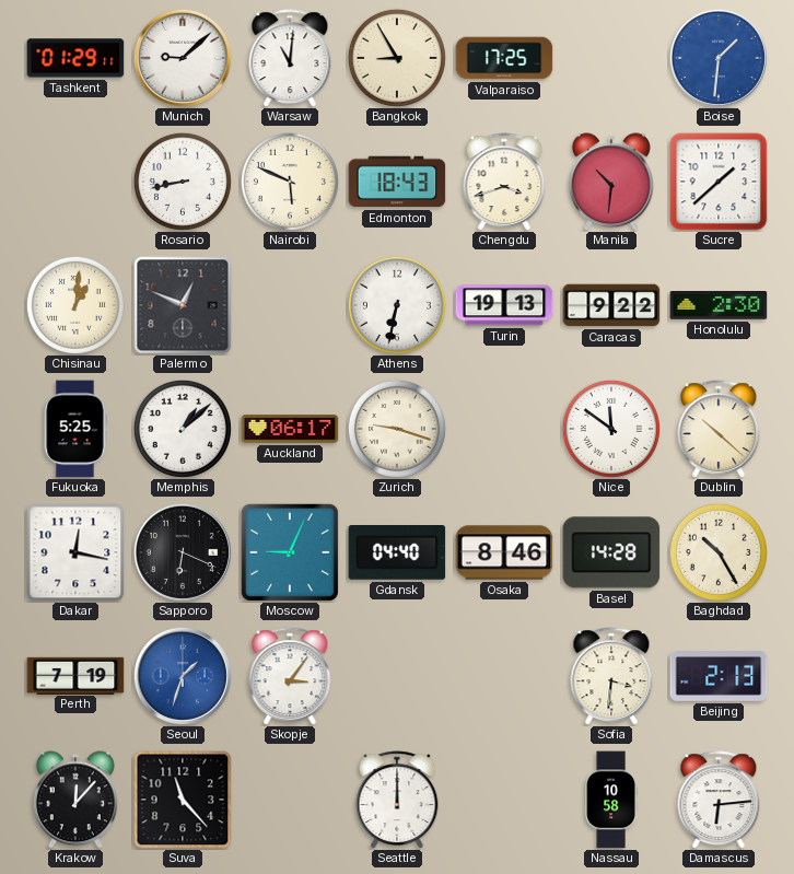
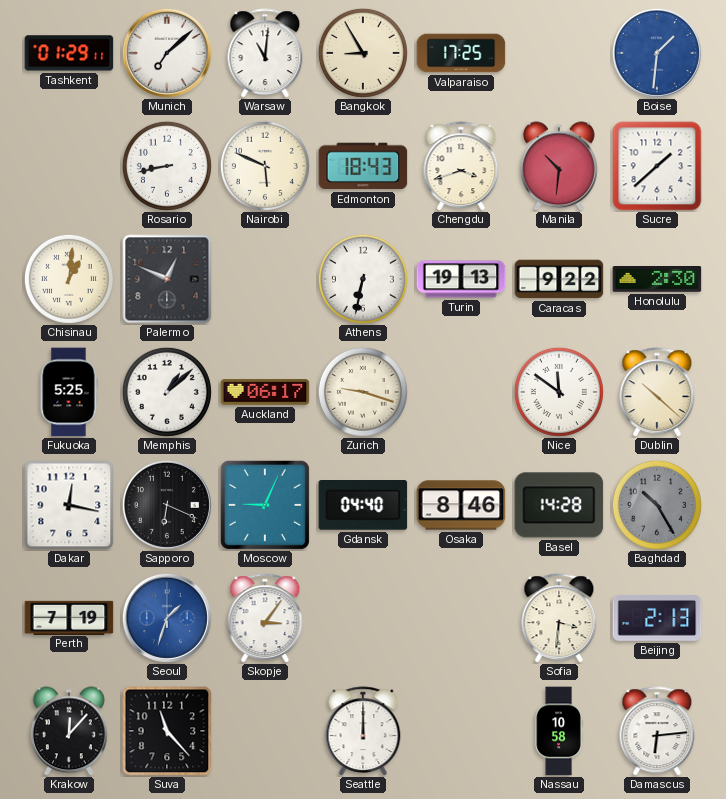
Munich: 9:08 -> 7:08
Baghdad dial: cream -> grey
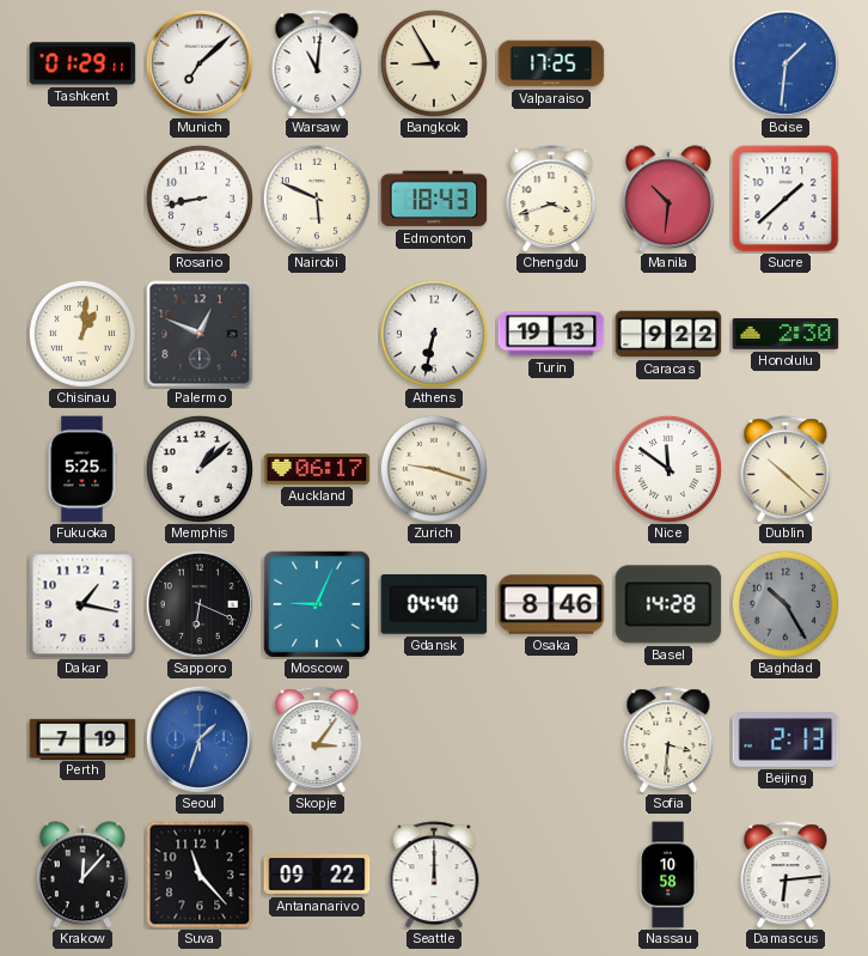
Dakar: 12:17 -> 1:17
Antananarivo: none -> 09:22
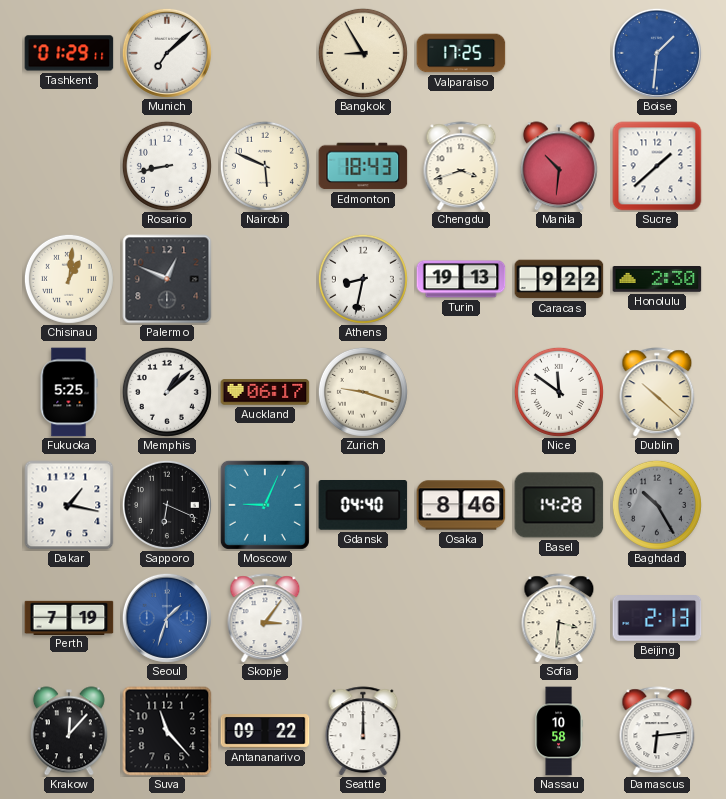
Warsaw: 11:01 -> none
Athens: 6:32 -> 8:32
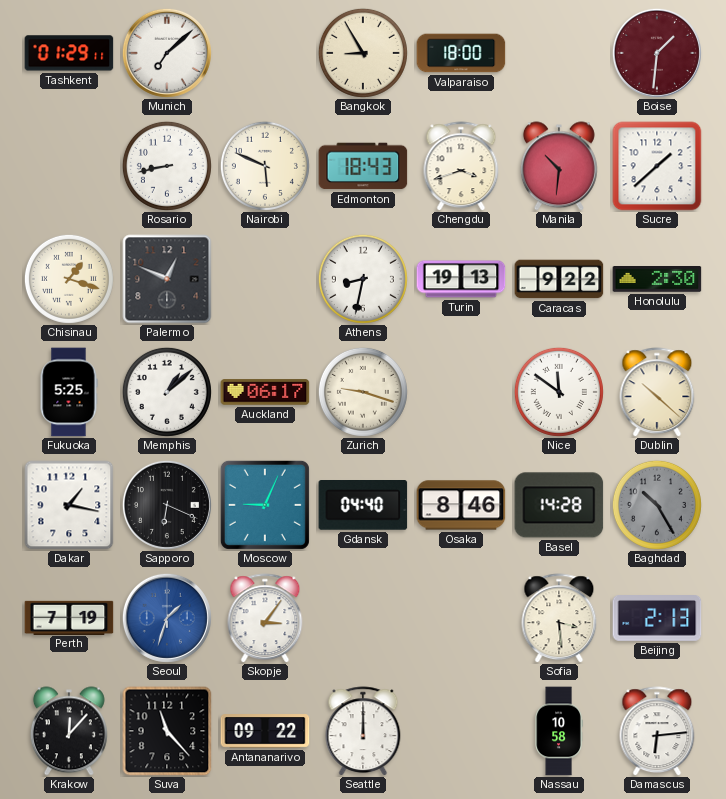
Valparaiso: 17:25 -> 18:00
Boise dial: blue -> burgundy
Chisinau: 1:01 -> 1:18
Sofia: 3:31 -> 3:29
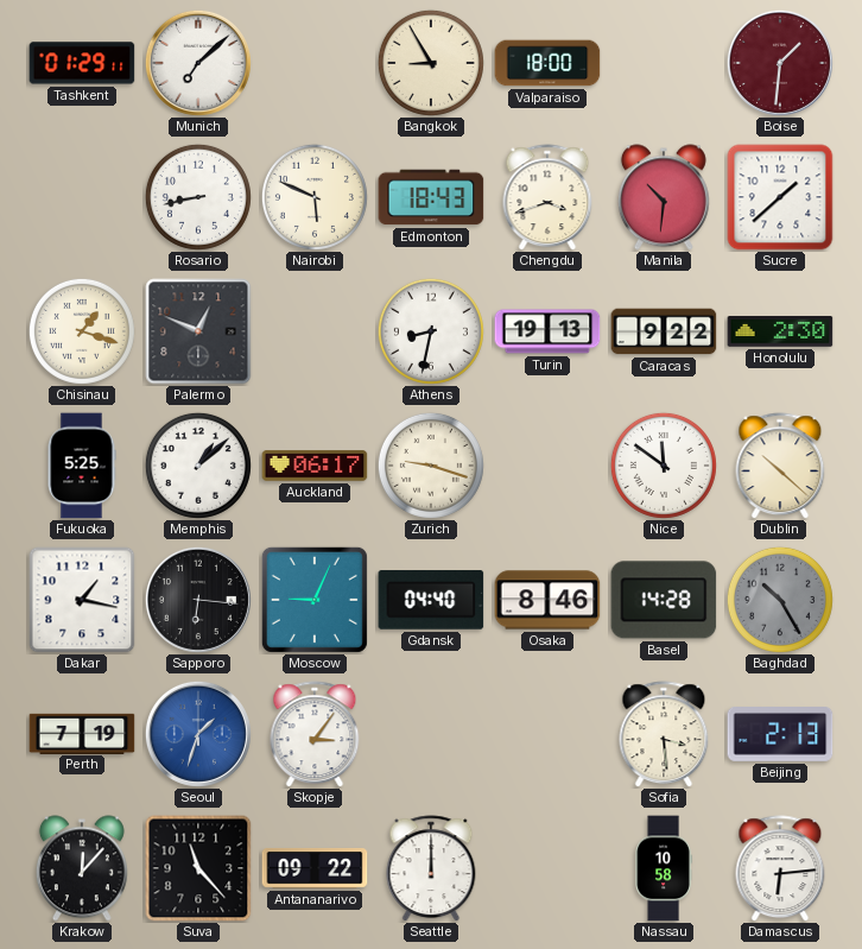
Sapporo: 6:19 -> 6:16
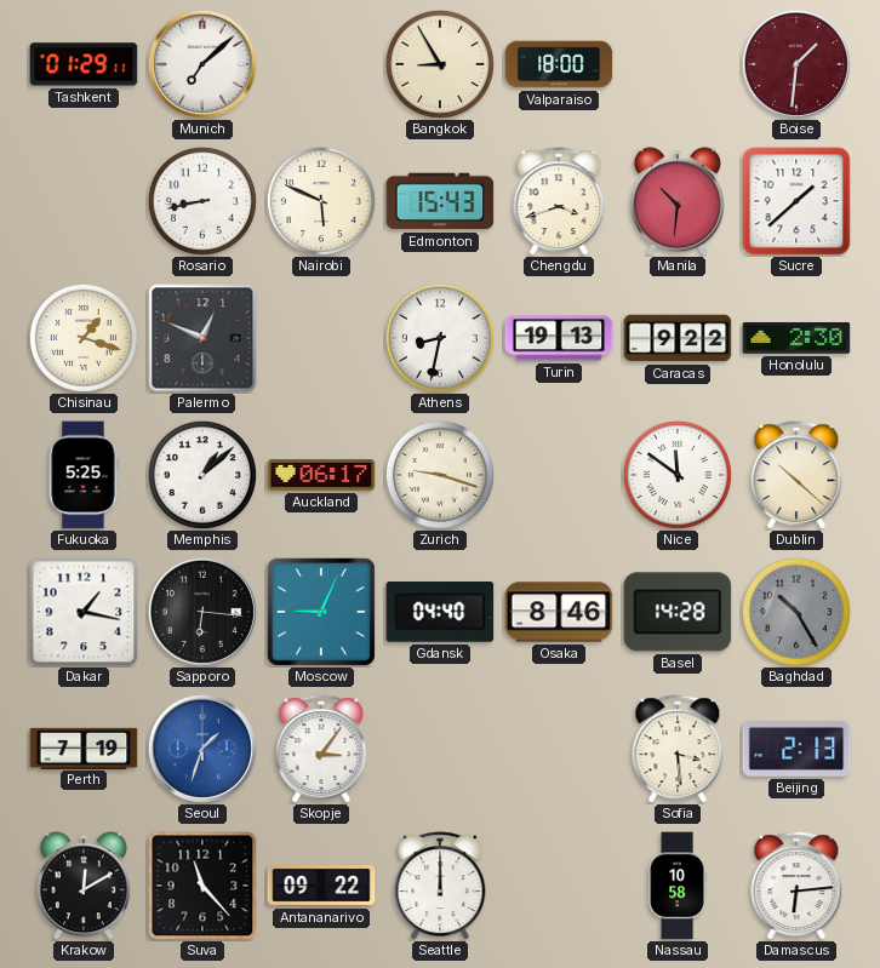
Edmonton: 18:43 -> 15:43
Krakow: 12:07 -> 12:10
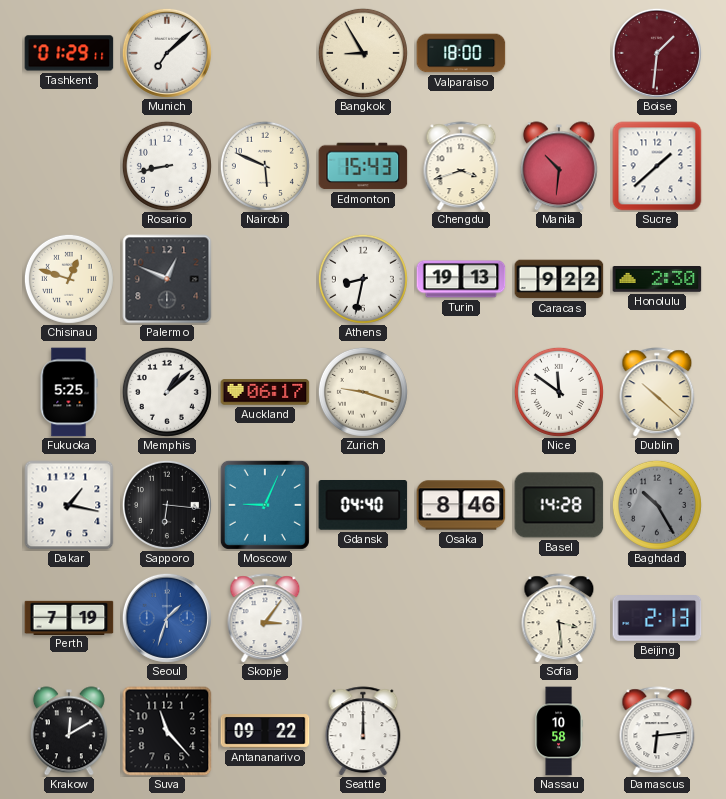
Chisinau: 1:18 -> 12:48
